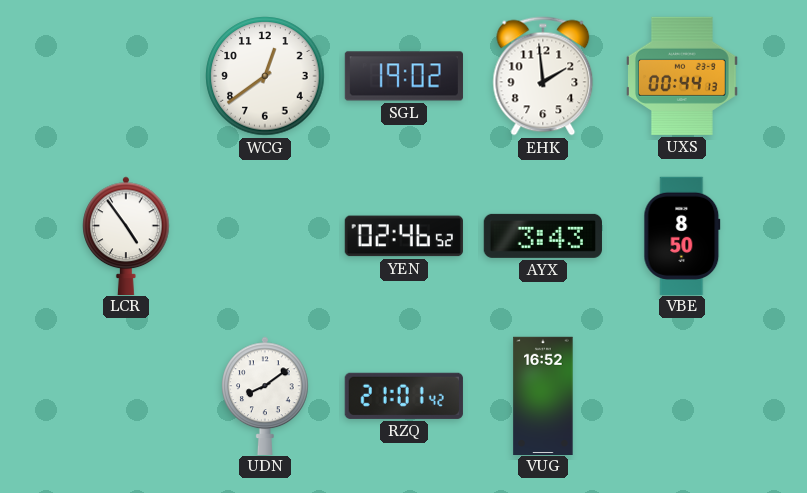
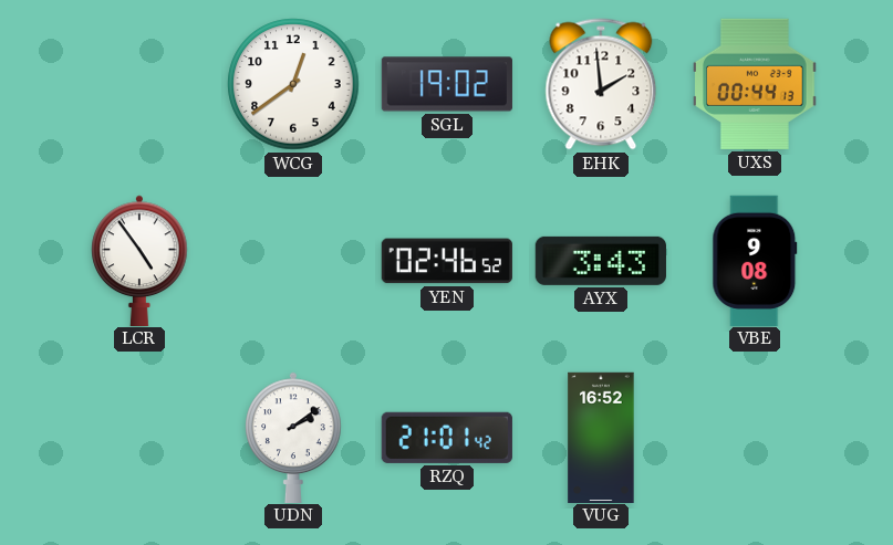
VBE: 8:50 -> 9:08
UDN: 8:09 -> 2:09
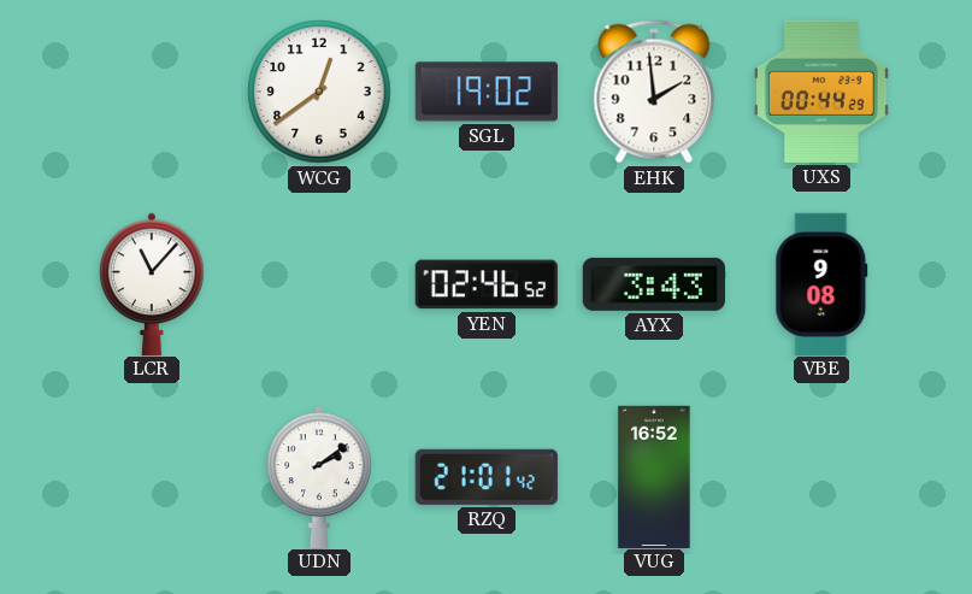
UXS: 00:44:13 -> 00:44:29
LCR: 4:54 -> 11:07
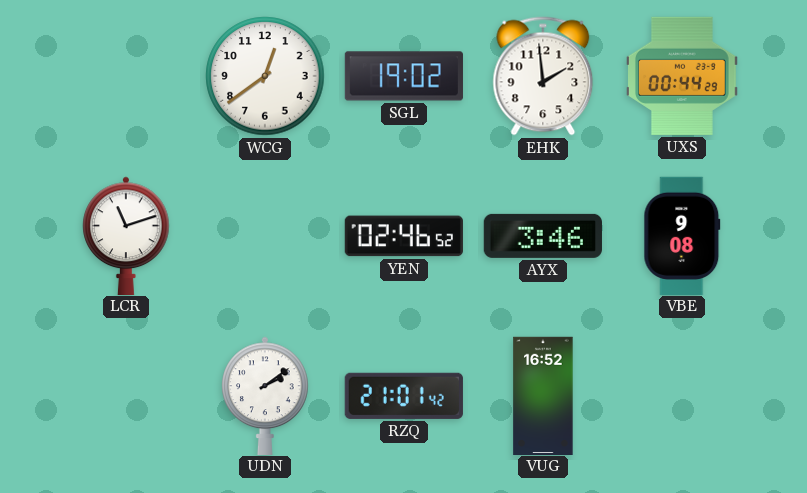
LCR: 11:07 -> 11:12
AYX: 3:43 -> 3:46
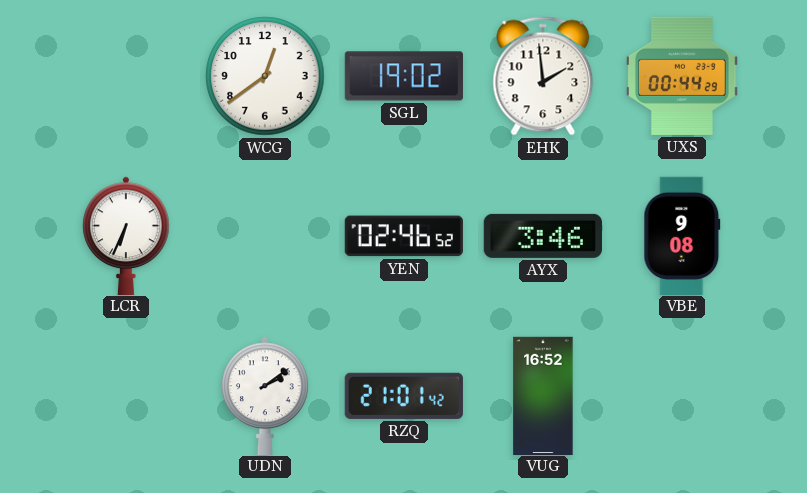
LCR: 11:12 -> 6:34
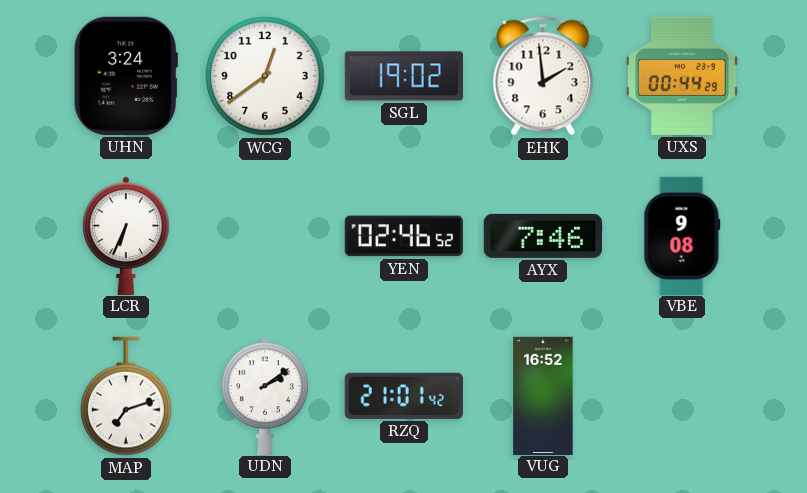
UHN: none -> 3:24
AYX: 3:46 -> 7:46
MAP: none -> 7:12
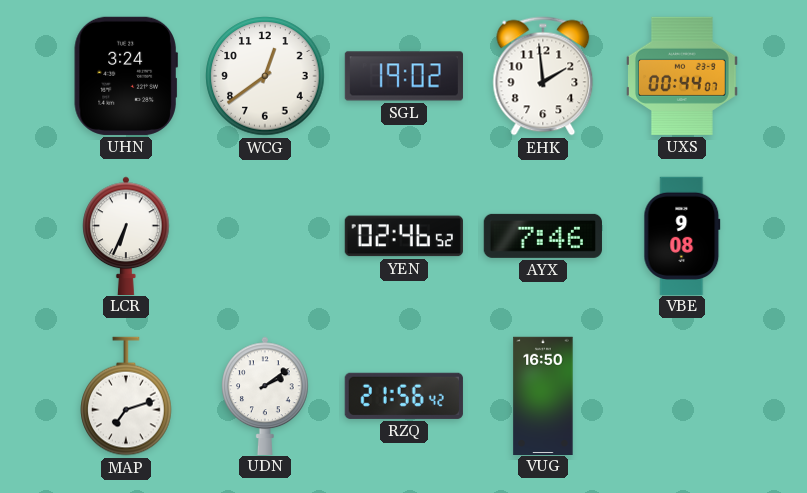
UXS: 00:44:29 -> 00:44:07
RZQ: 21:01 -> 21:56
VUG: 16:52 -> 16:50
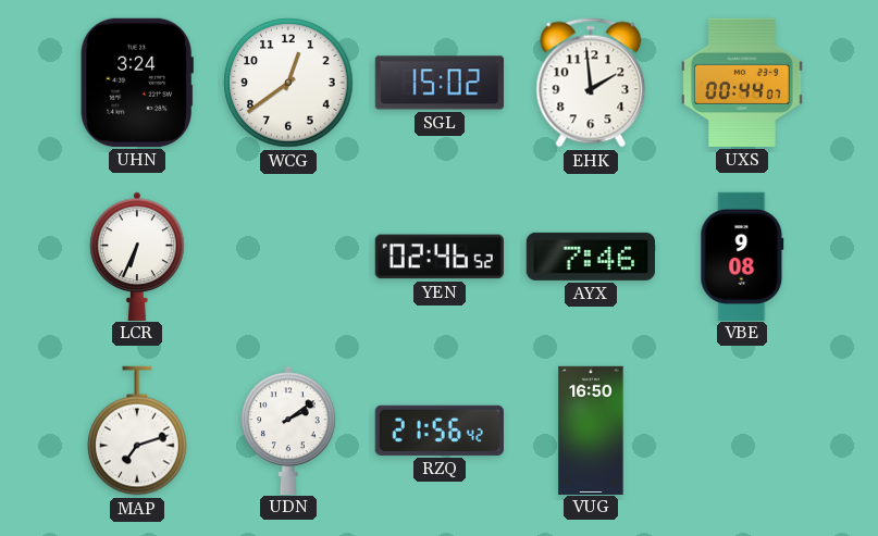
SGL: 19:02 -> 15:02
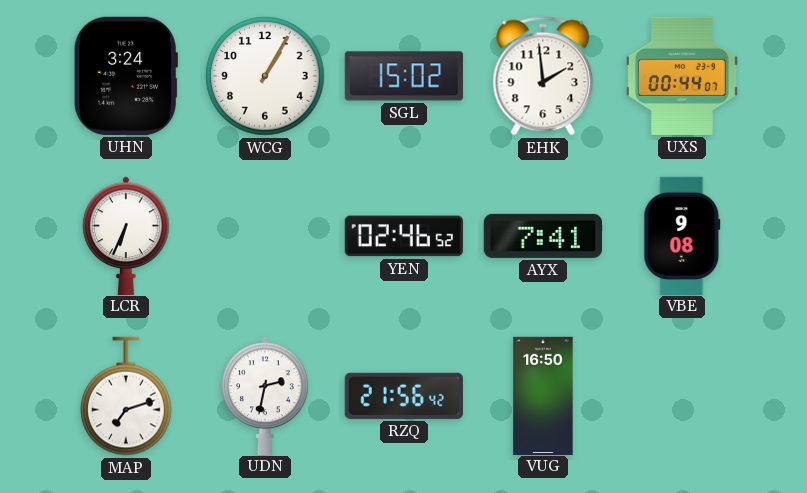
WCG: 12:39 -> 1:05
AYX: 7:46 -> 7:41
UDN: 2:09 -> 2:32
